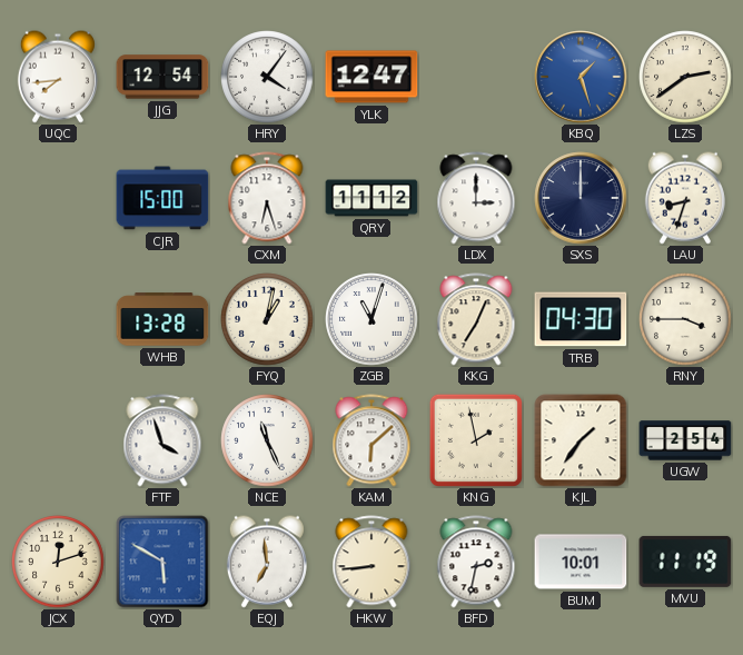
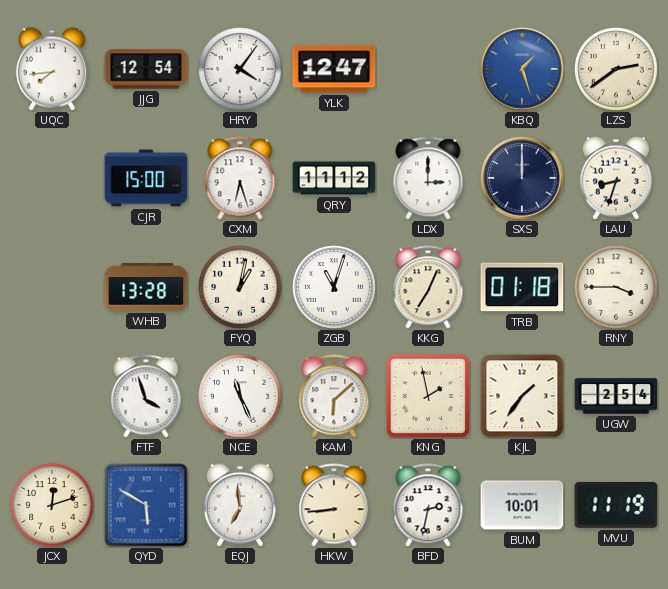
TRB: 04:30 -> 01:18
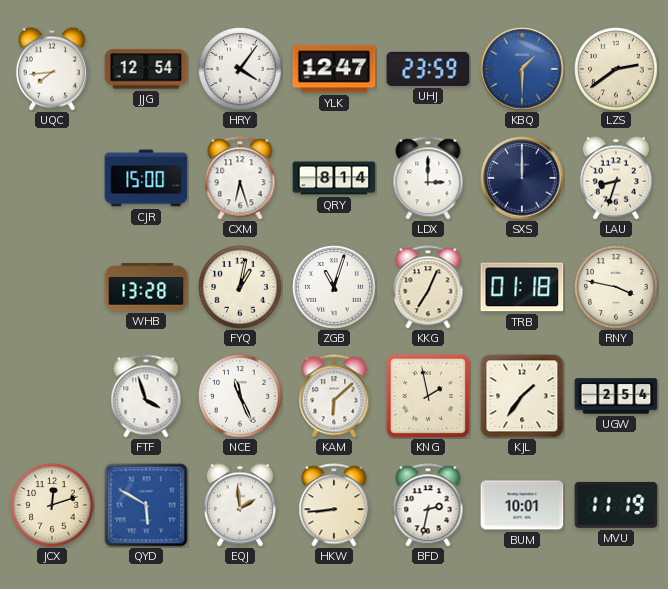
UHJ: none -> 23:59
KBQ: 1:27 -> 1:30
QRY: 11:12 -> 8:14
RNY: 3:45 -> 3:47
EQJ: 6:59 -> 1:59
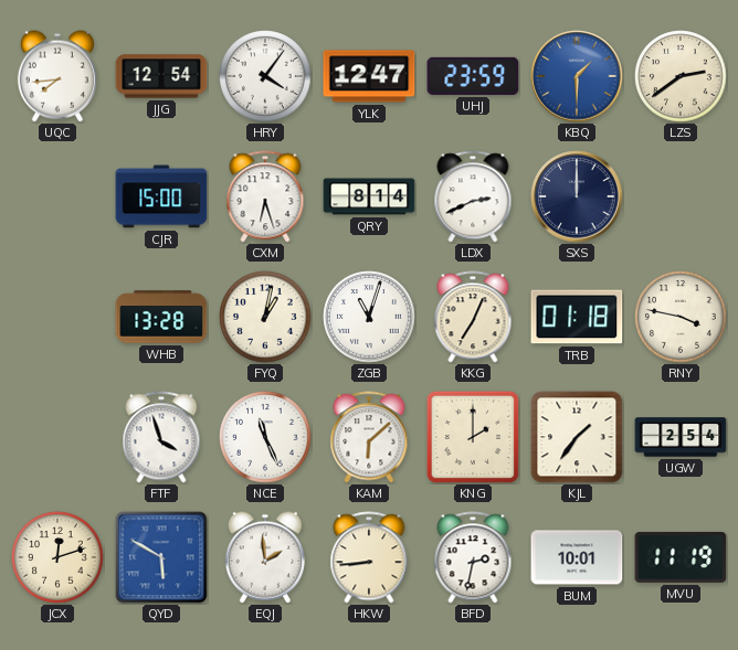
LDX: 3:00 -> 2:41
LAU: 8:33 -> none
KNG: 1:58 -> 2:00
